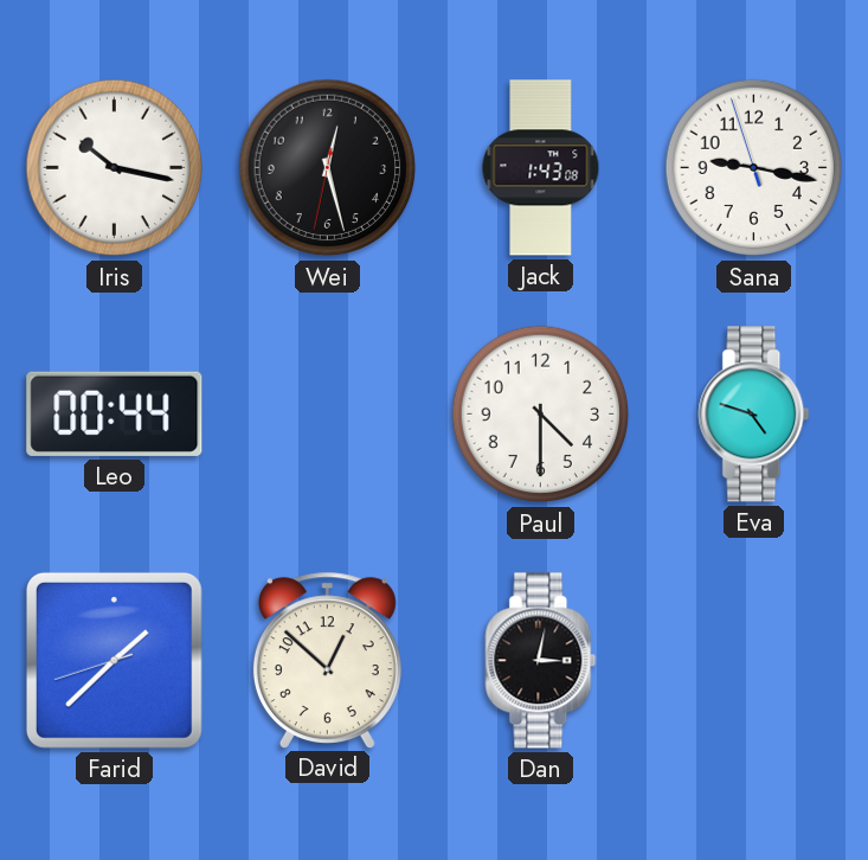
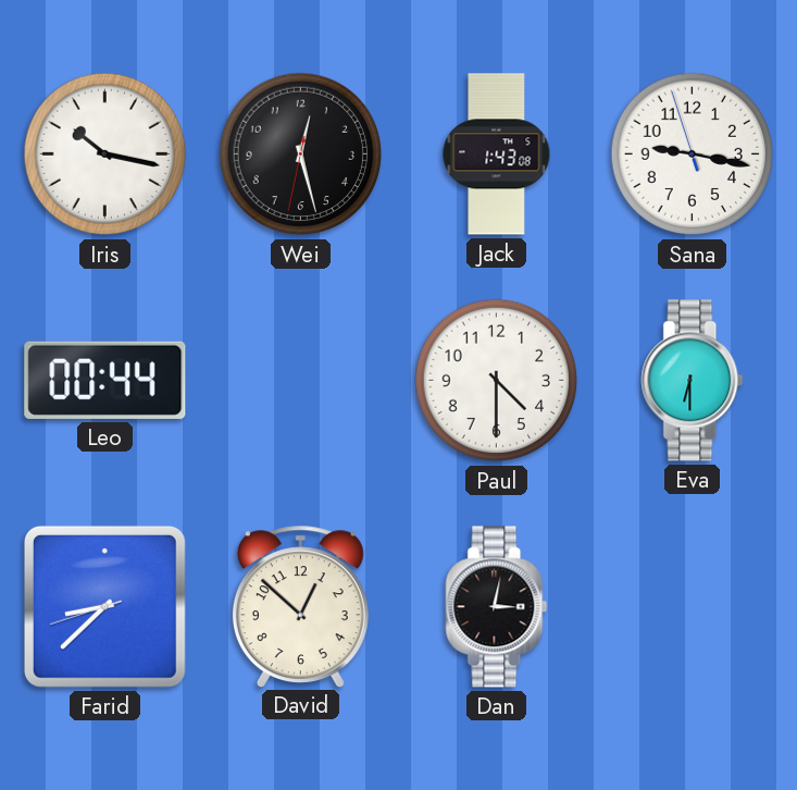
Eva: 4:48 -> 6:30
Farid: 1:37 -> 8:37
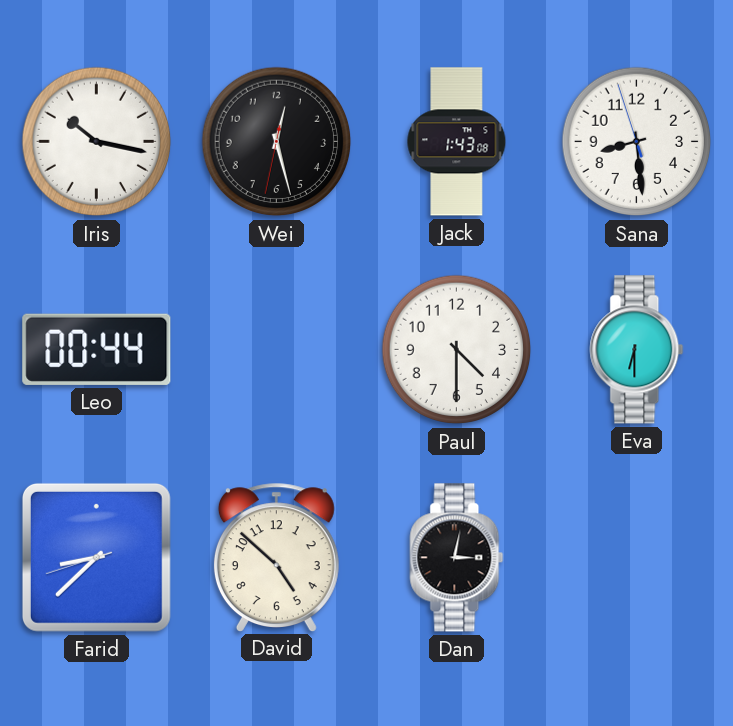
Sana: 9:16 -> 8:28
David: 12:52 -> 4:52
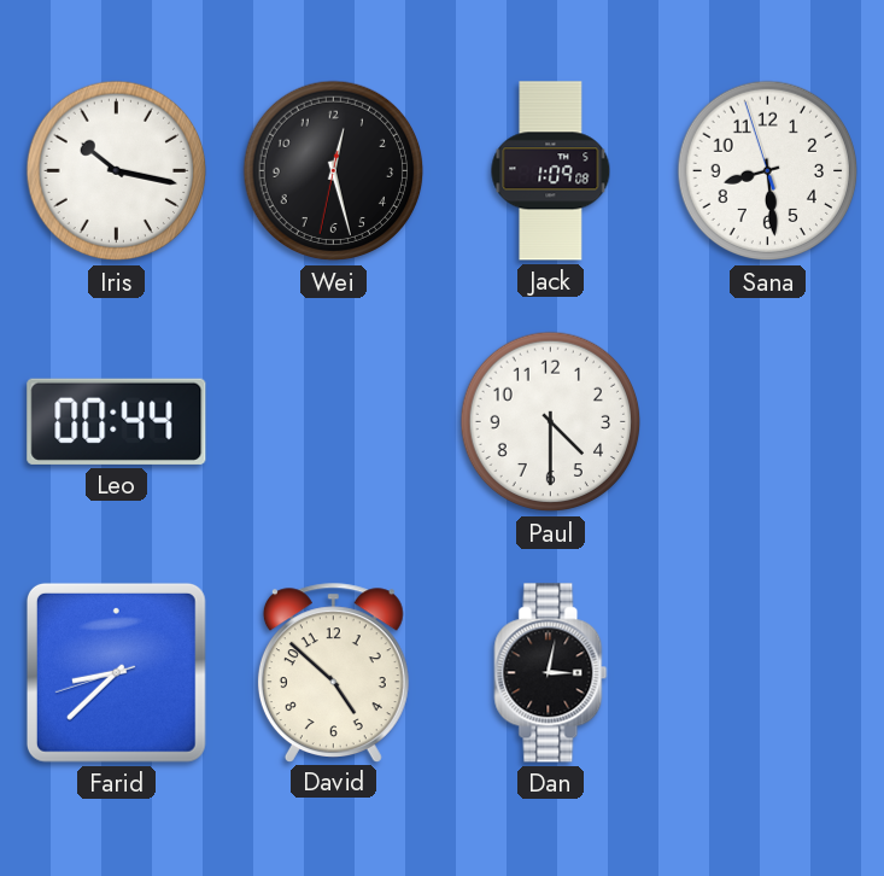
Jack: 1:43 -> 1:09
Eva: 6:30 -> none
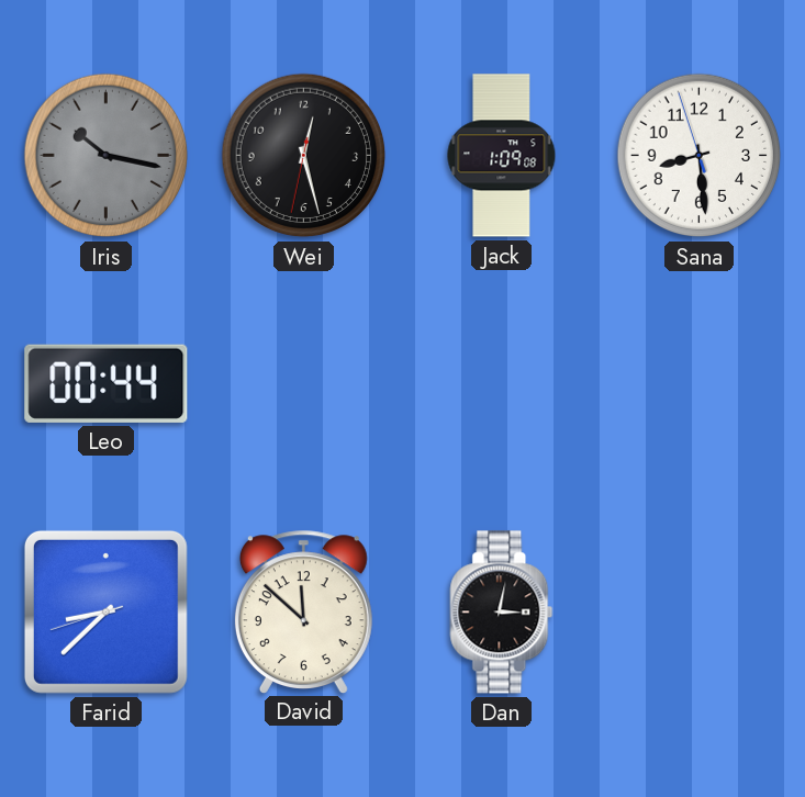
Iris dial: white -> grey
Paul: 4:30 -> none
David: 4:52 -> 11:52
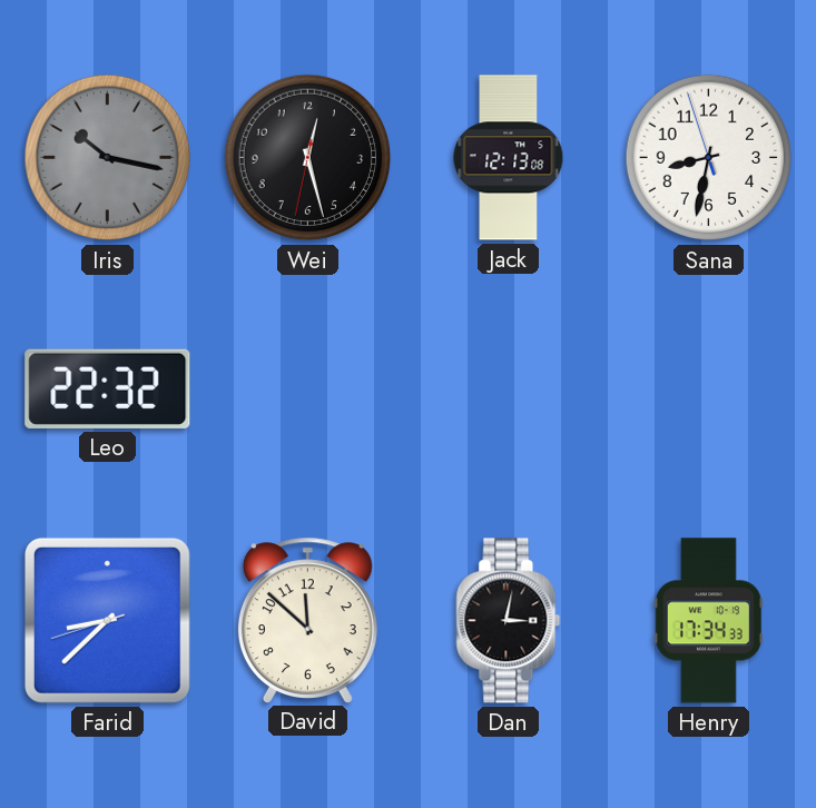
Jack: 1:09 -> 12:13
Sana: 8:28 -> 8:31
Leo: 00:44 -> 22:32
Henry: none -> 17:34
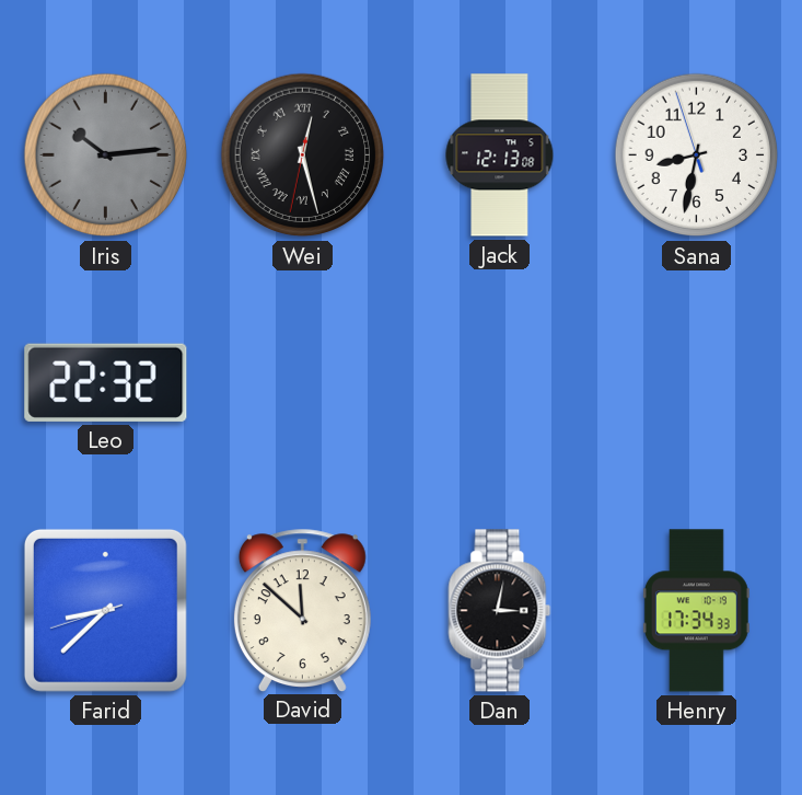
Iris: 10:17 -> 10:14
Wei numerals: Arabic -> Roman
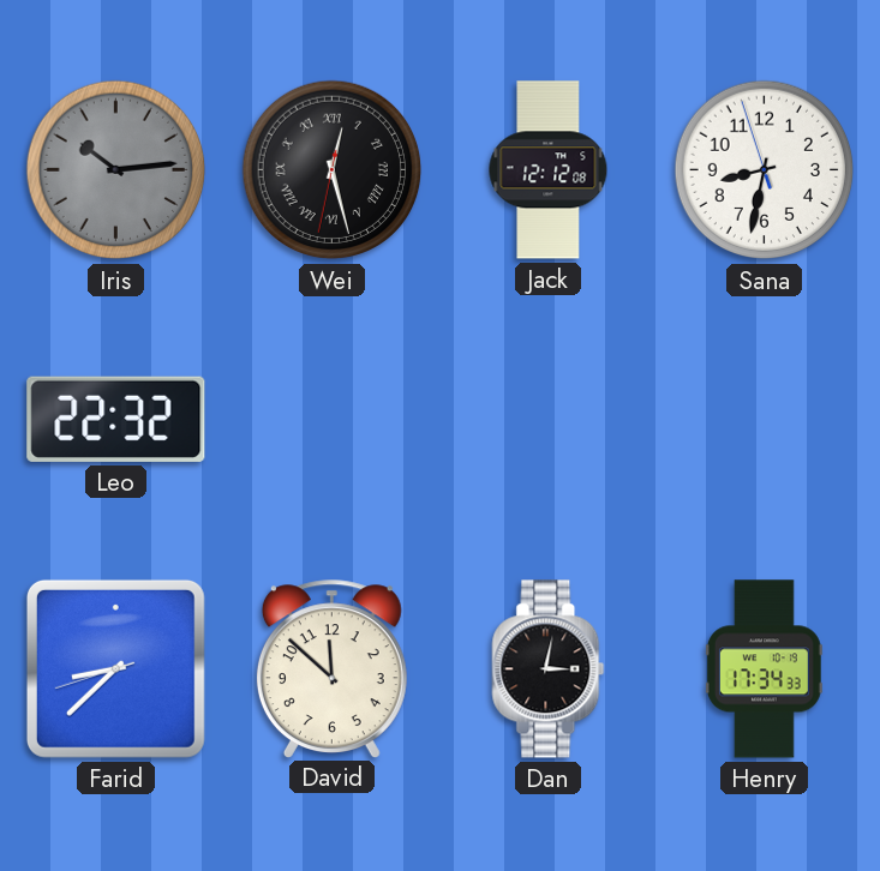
Jack: 12:13 -> 12:12
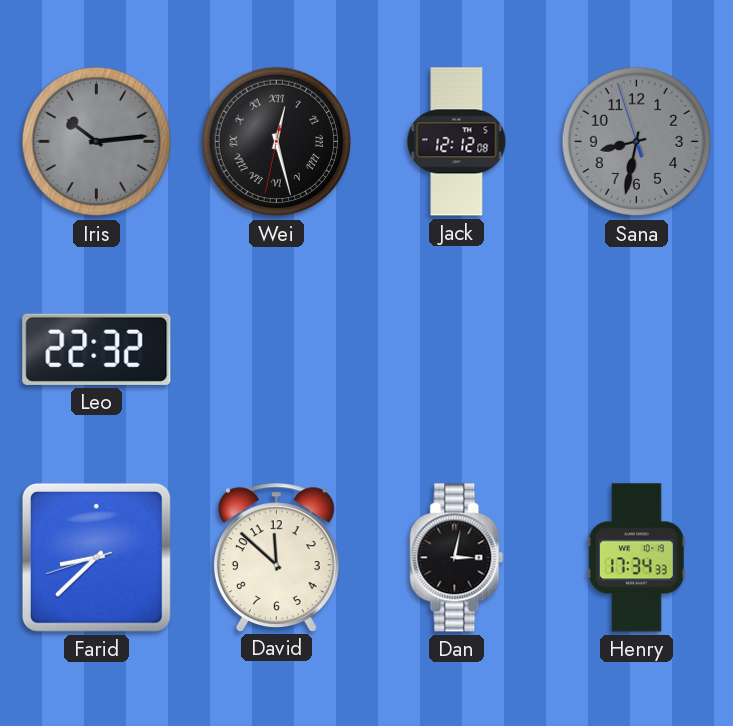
Sana dial: white -> grey
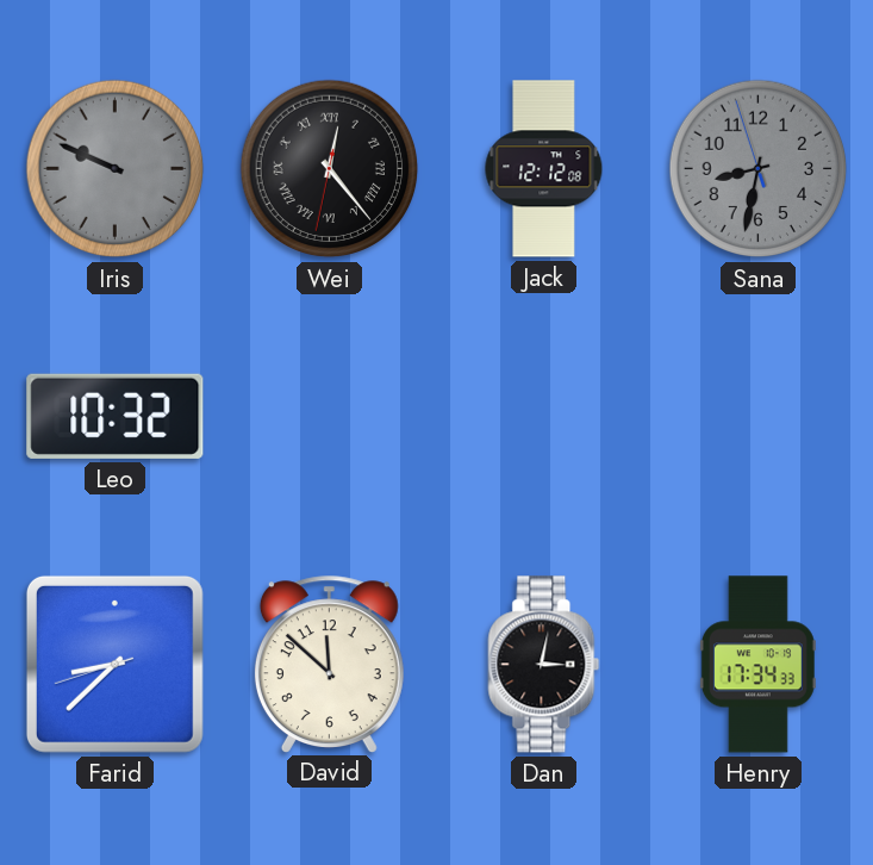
Iris: 10:14 -> 9:49
Wei: 12:27 -> 12:23
Leo: 22:32 -> 10:32
